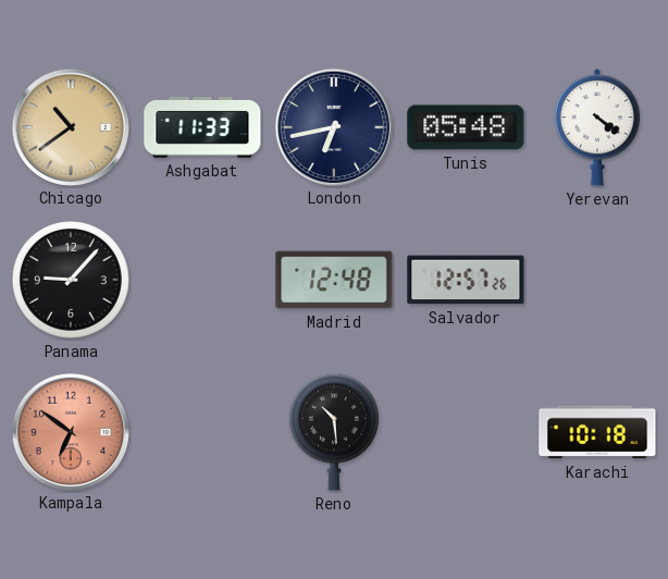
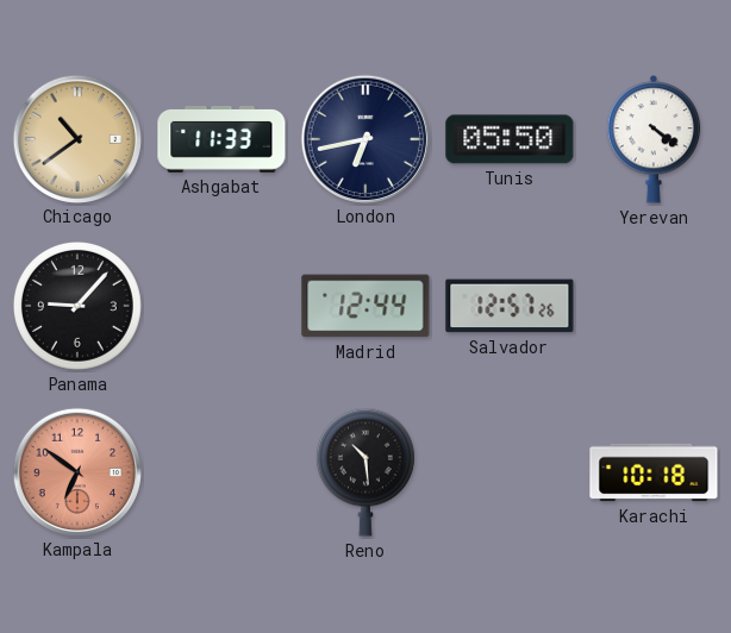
Tunis: 05:48 -> 05:50
Madrid: 12:48 -> 12:44
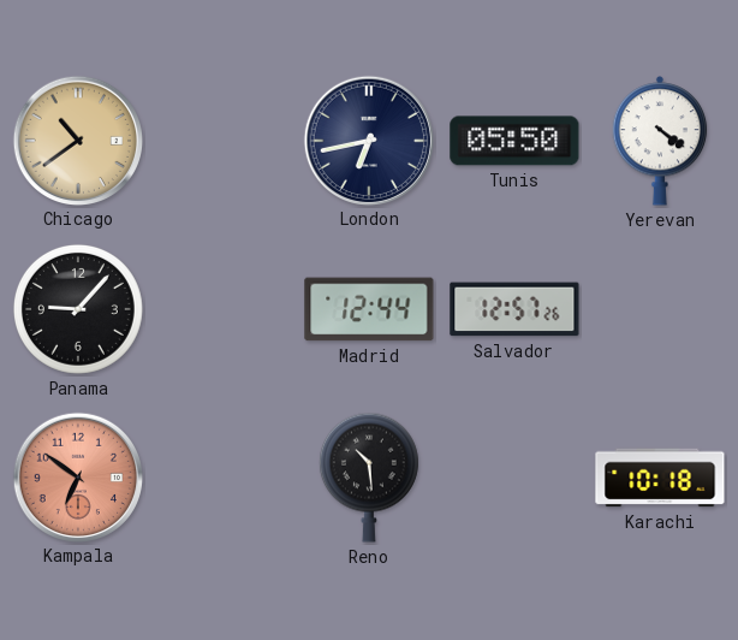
Ashgabat: 11:33 -> none
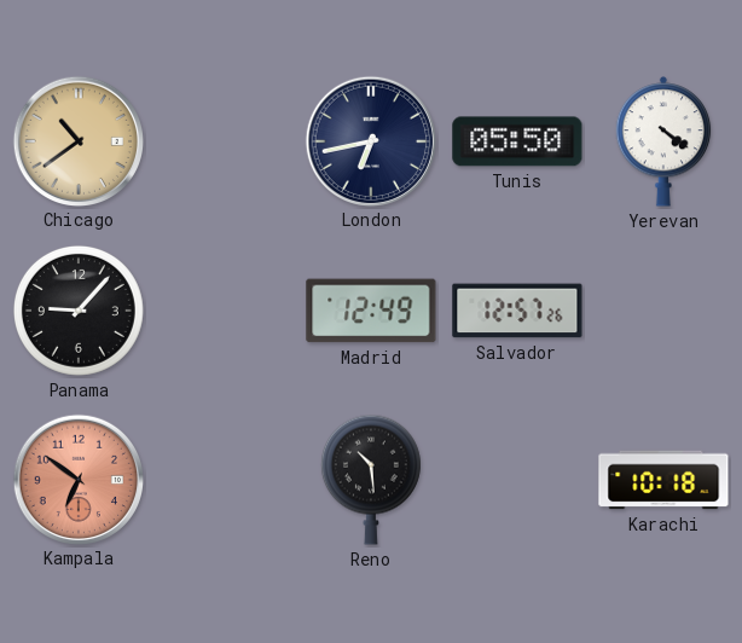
Madrid: 12:44 -> 12:49
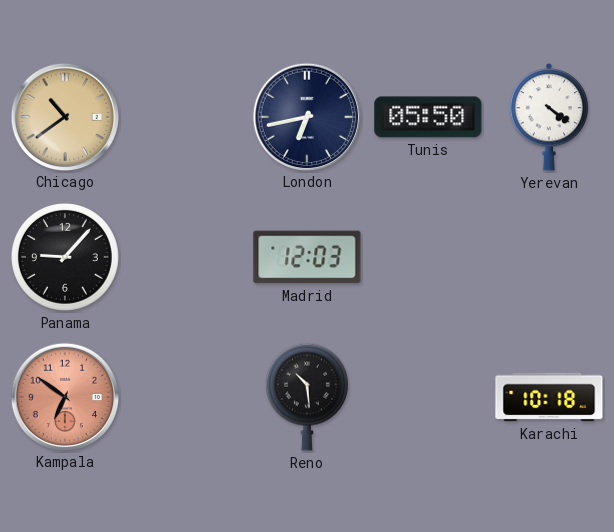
Madrid: 12:49 -> 12:03
Salvador: 12:57 -> none
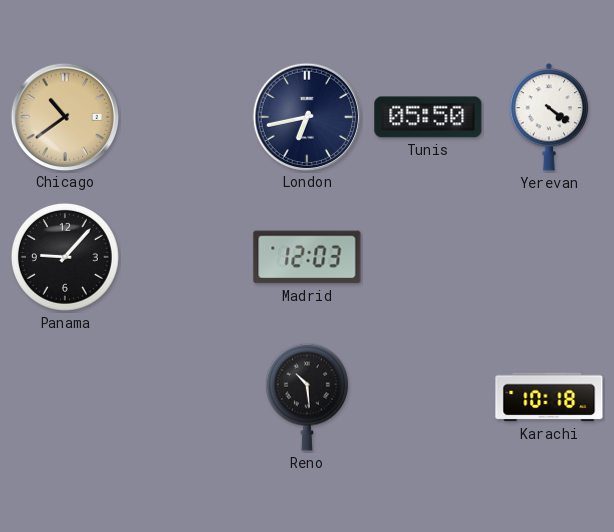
Kampala: 6:51 -> none
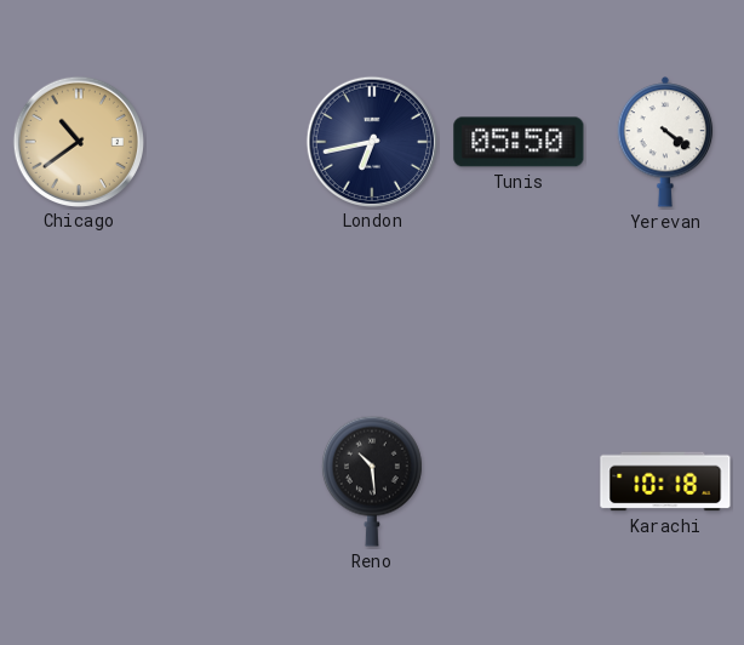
Panama: 9:07 -> none
Madrid: 12:03 -> none
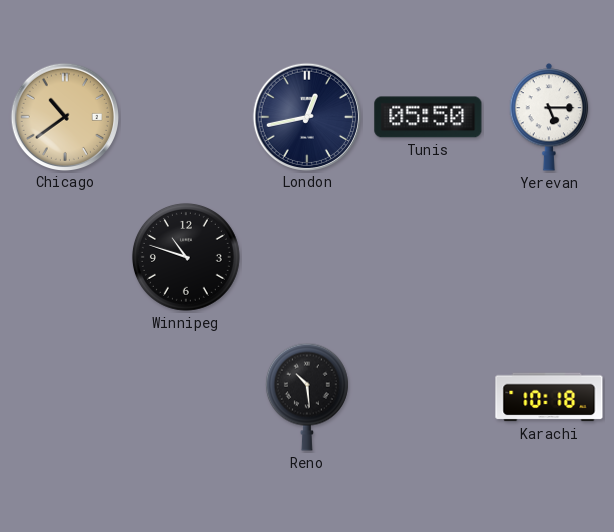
London: 6:43 -> 12:43
Yerevan: 4:21 -> 5:15
Winnipeg: none -> 10:48
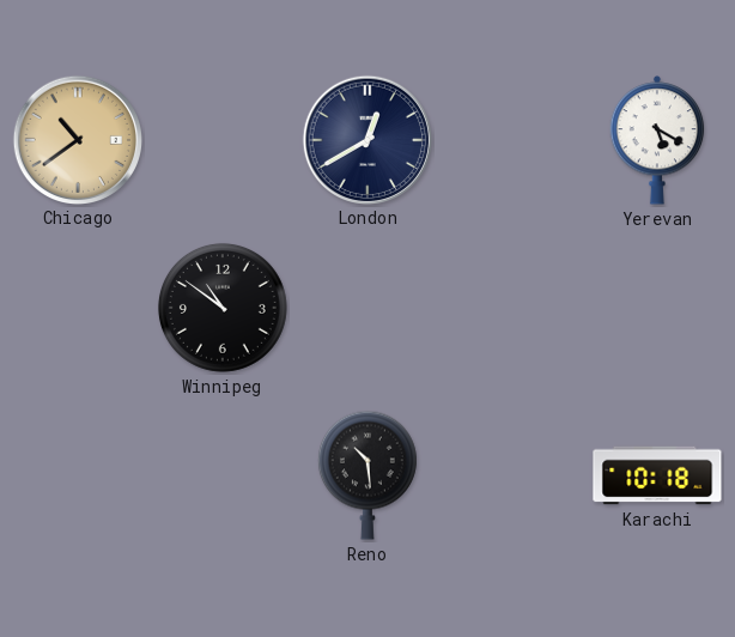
London: 12:43 -> 12:40
Tunis: 05:50 -> none
Yerevan: 5:15 -> 5:20
Winnipeg: 10:48 -> 10:51
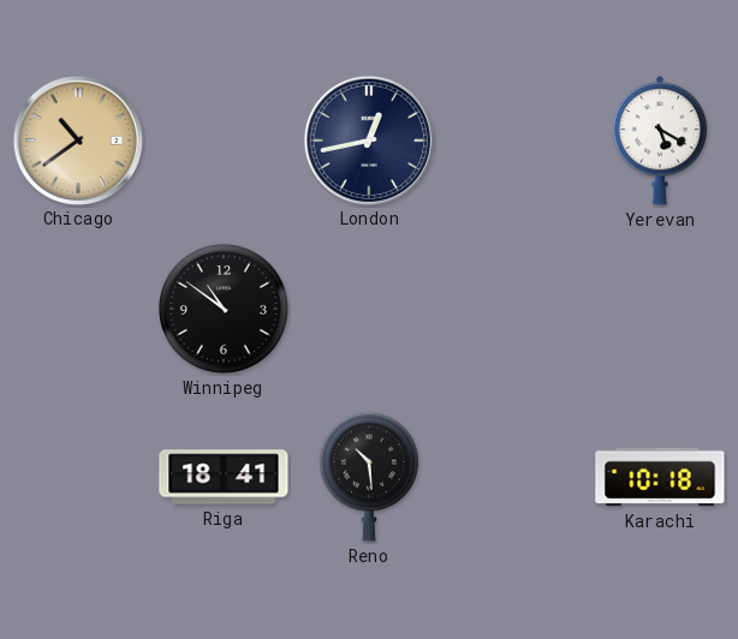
London: 12:40 -> 12:43
Riga: none -> 18:41
